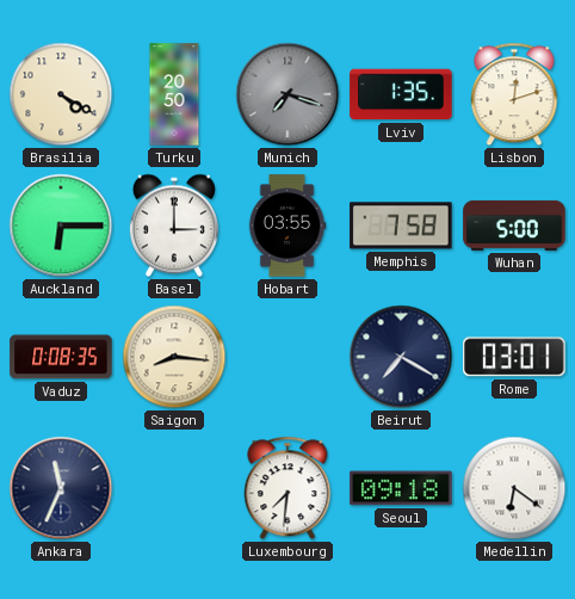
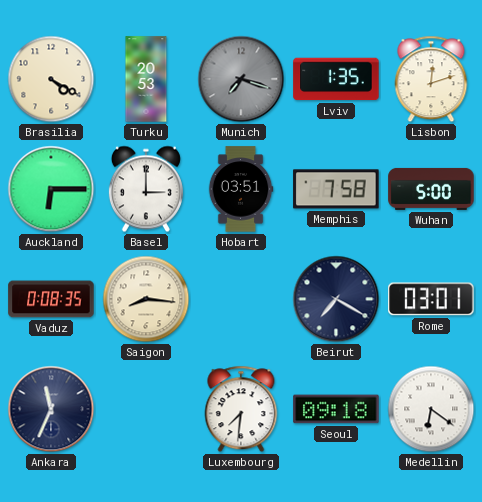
Turku: 20:50 -> 20:53
Hobart: 03:55 -> 03:51
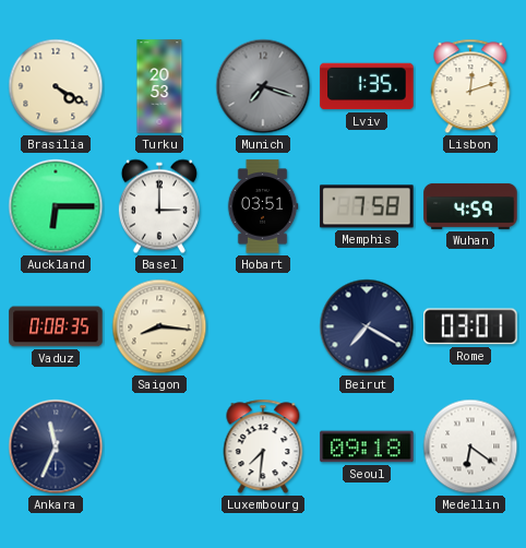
Wuhan: 5:00 -> 4:59
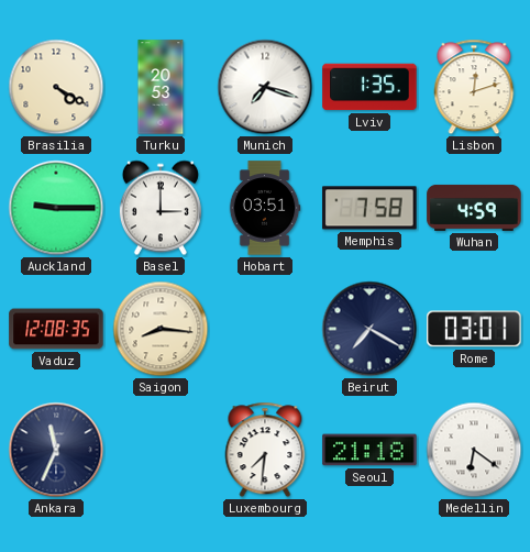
Munich dial: grey -> white
Auckland: 6:15 -> 9:15
Vaduz: 0:08 -> 12:08
Seoul: 09:18 -> 21:18
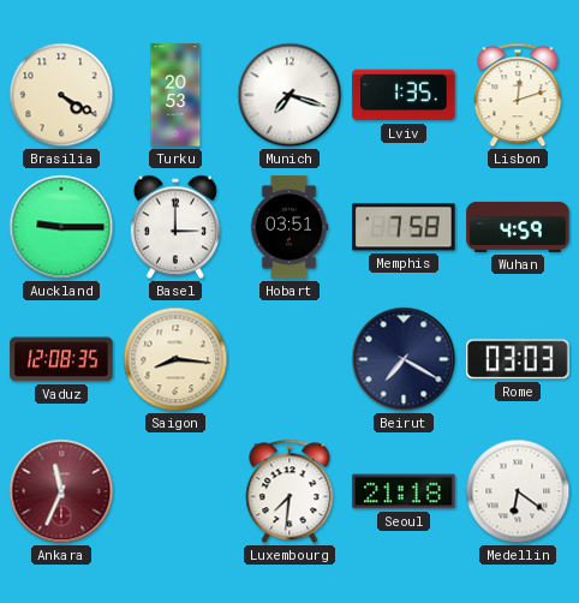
Rome: 03:01 -> 03:03
Ankara dial: navy -> burgundy
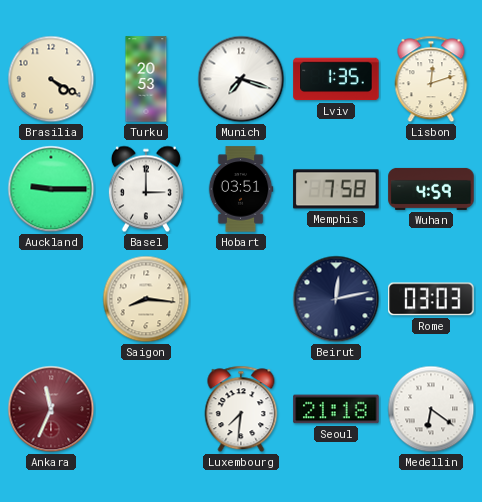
Vaduz: 12:08 -> none
Beirut: 7:20 -> 12:13
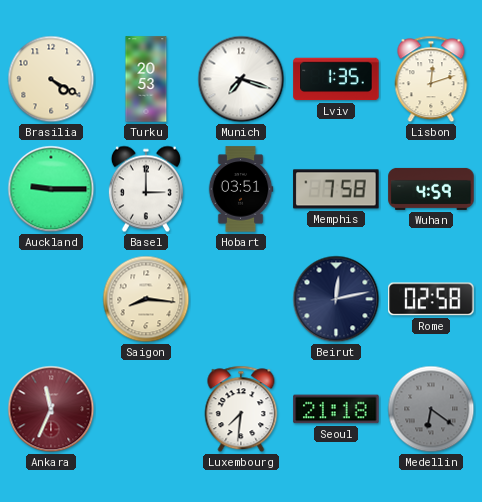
Rome: 03:03 -> 02:58
Medellin dial: white -> grey
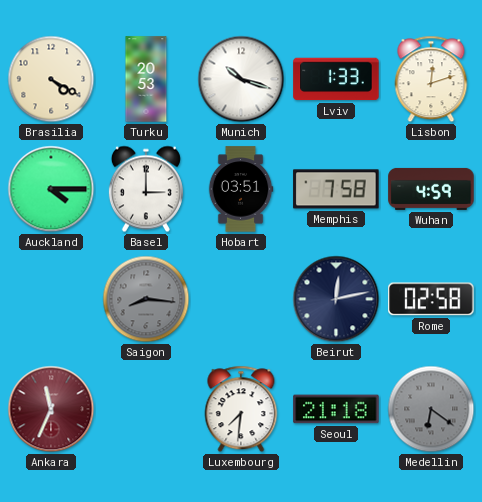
Munich: 7:18 -> 10:18
Lviv: 1:35 -> 1:33
Auckland: 9:15 -> 4:15
Saigon dial: cream -> grey
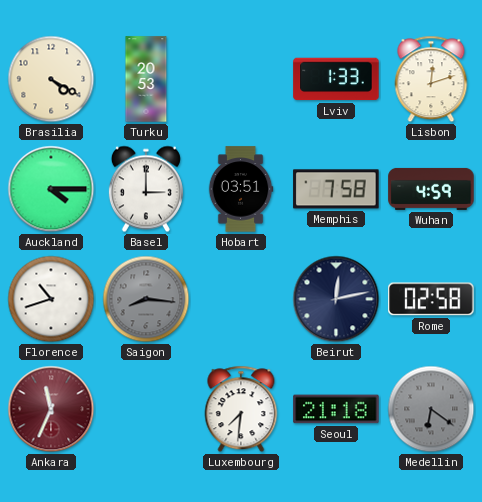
Munich: 10:18 -> none
Florence: none -> 10:42
